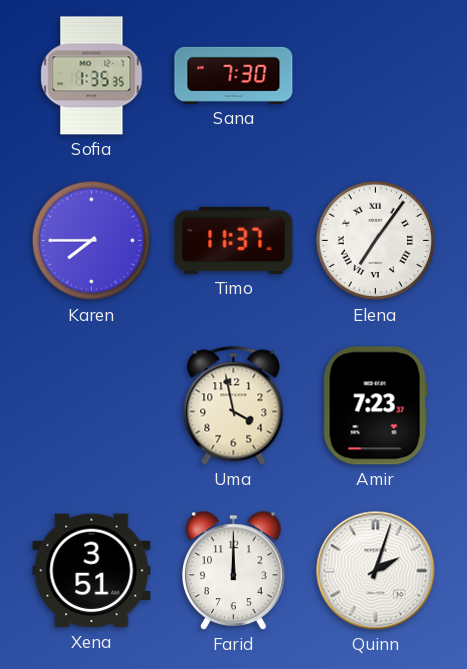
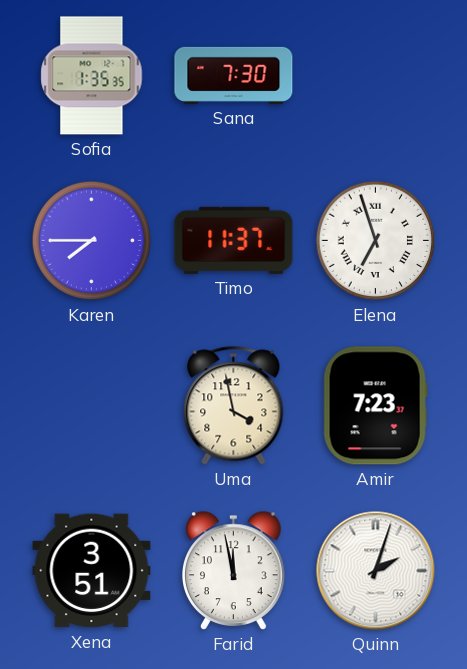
Elena: 7:06 -> 6:57
Farid: 12:00 -> 11:58
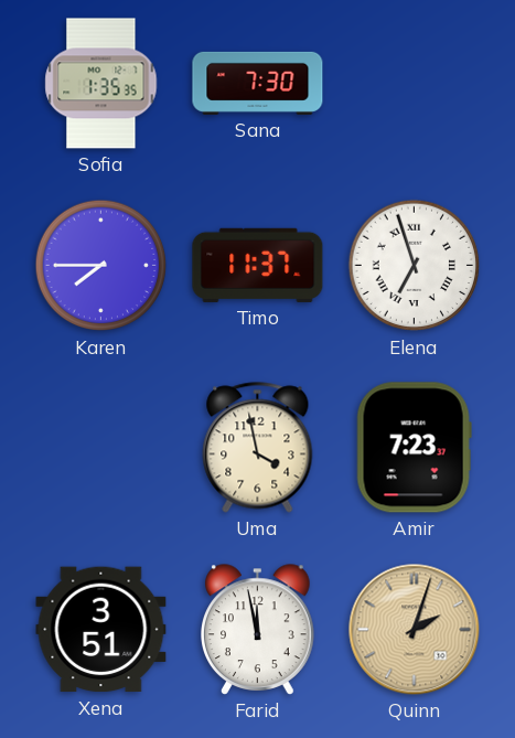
Quinn dial: white -> champagne
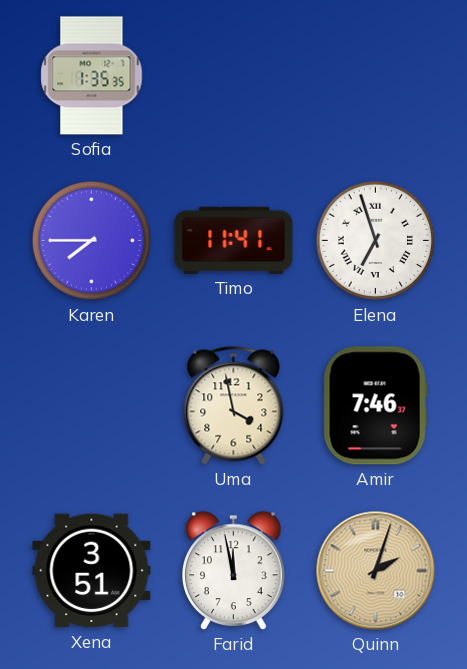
Sana: 7:30 -> none
Timo: 11:37 -> 11:41
Amir: 7:23 -> 7:46
